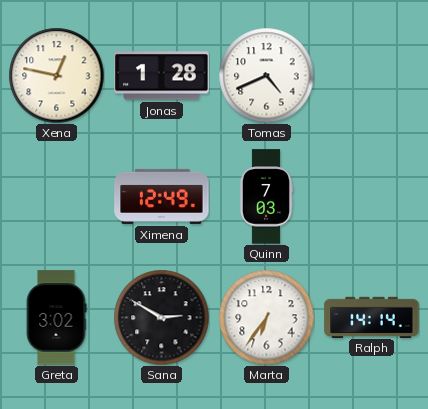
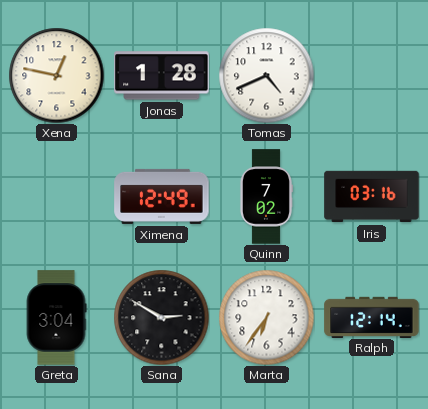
Quinn: 7:03 -> 7:02
Iris: none -> 03:16
Greta: 3:02 -> 3:04
Ralph: 14:14 -> 12:14
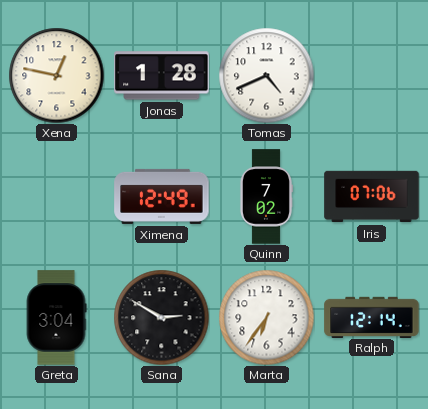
Iris: 03:16 -> 07:06
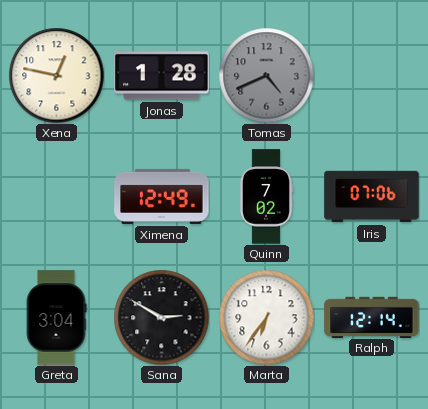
Tomas dial: white -> grey
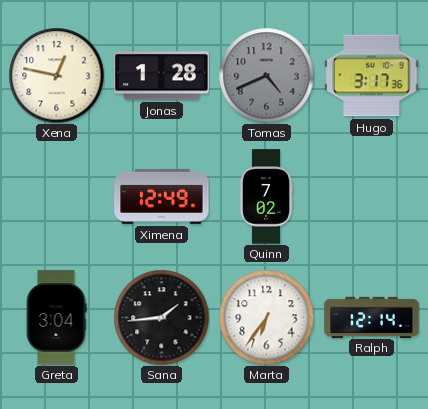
Hugo: none -> 3:17
Iris: 07:06 -> none
Sana: 2:50 -> 1:44
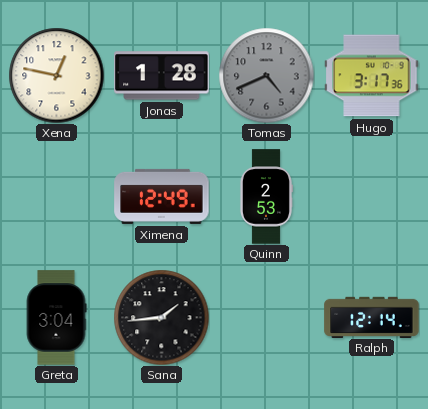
Quinn: 7:02 -> 2:53
Marta: 6:36 -> none
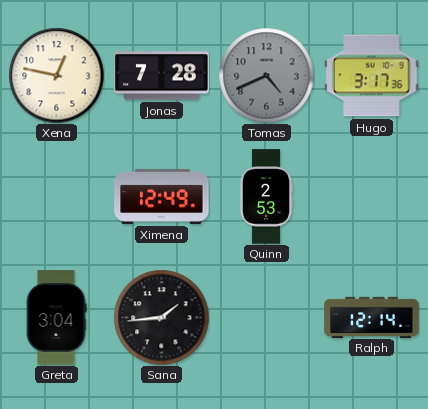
Jonas: 1:28 -> 7:28
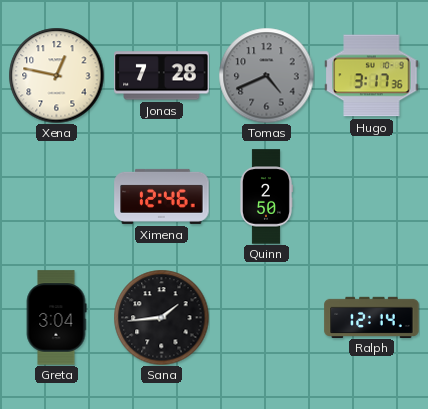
Ximena: 12:49 -> 12:46
Quinn: 2:53 -> 2:50
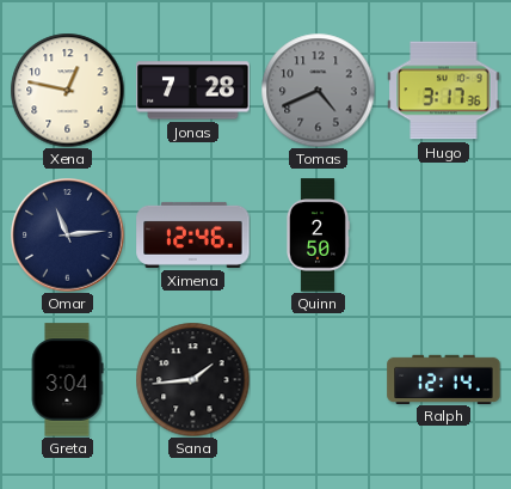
Omar: none -> 11:14
